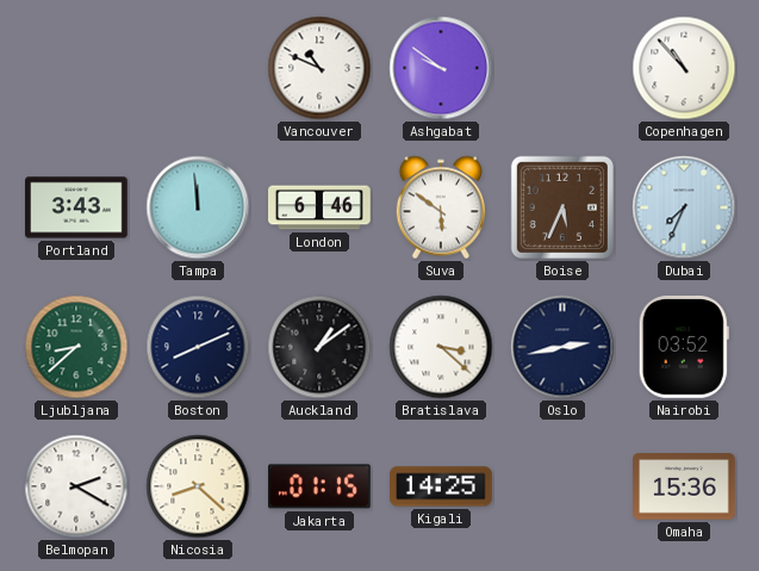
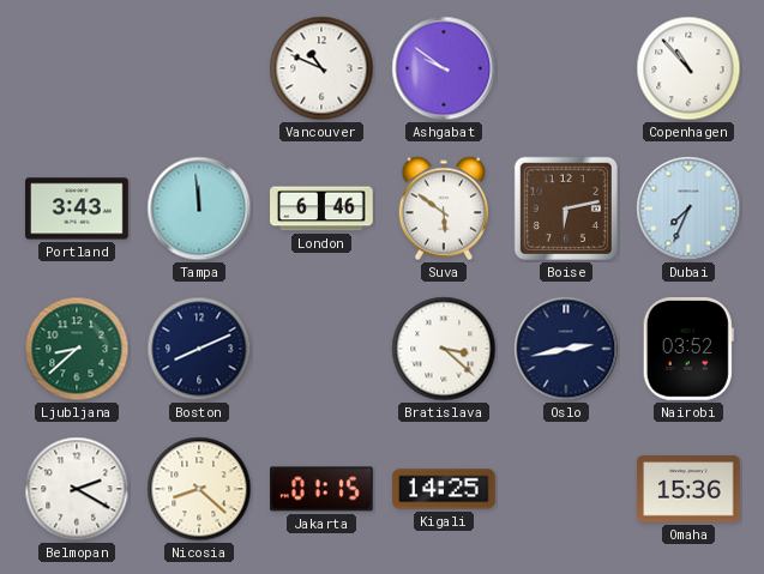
Boise: 5:34 -> 6:13
Auckland: 1:09 -> none
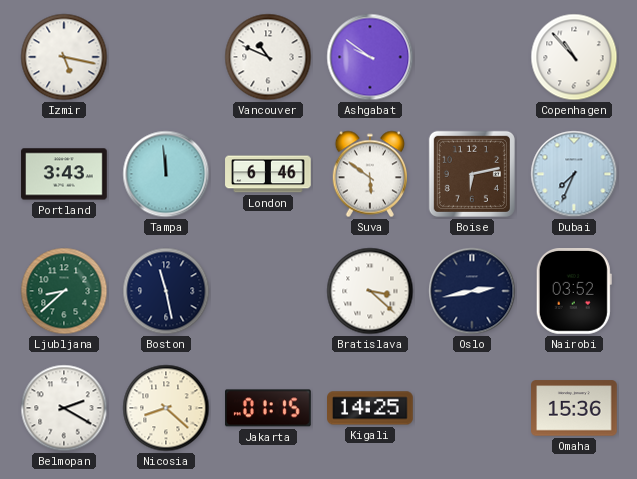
Izmir: none -> 5:17
Boston: 8:11 -> 11:28
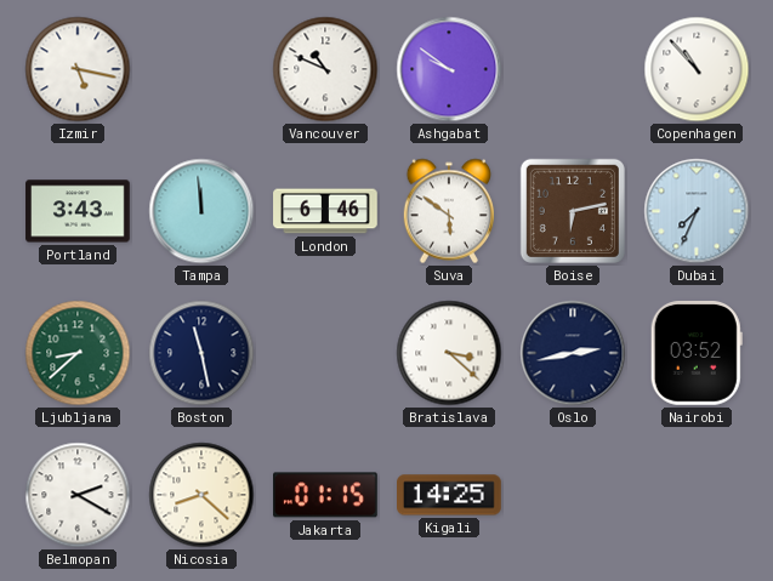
Omaha: 15:36 -> none
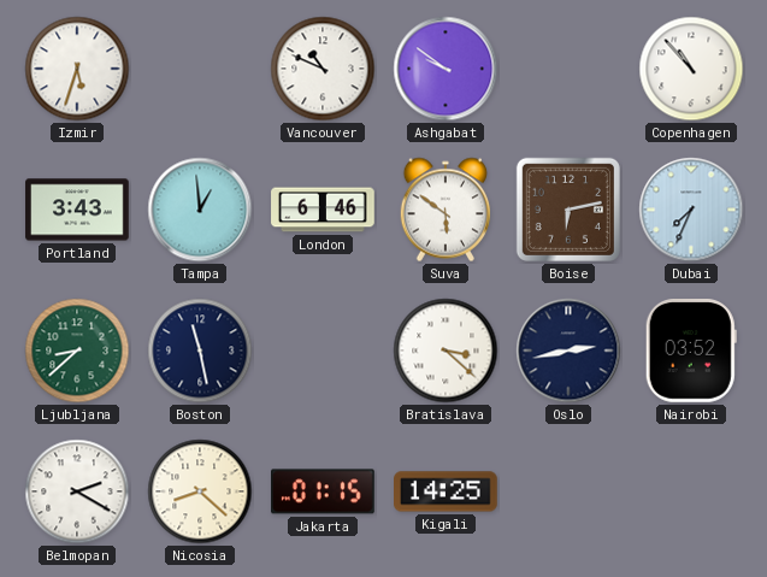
Izmir: 5:17 -> 5:33
Tampa: 11:59 -> 12:59
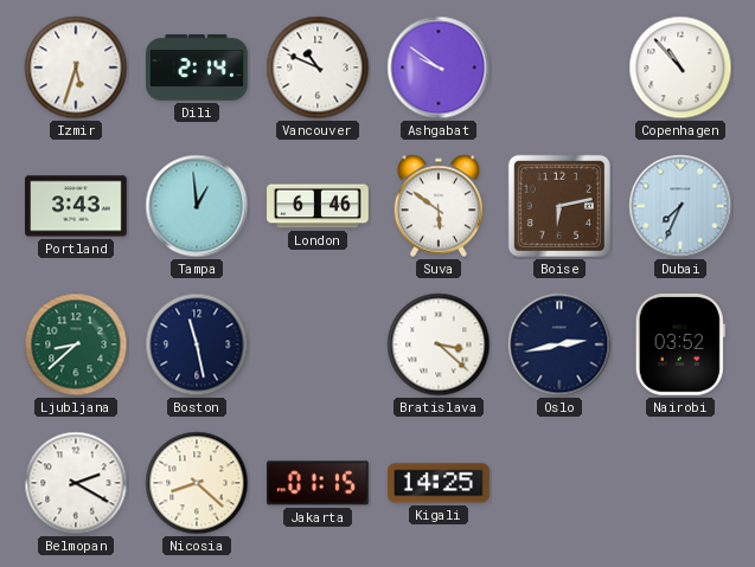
Dili: none -> 2:14
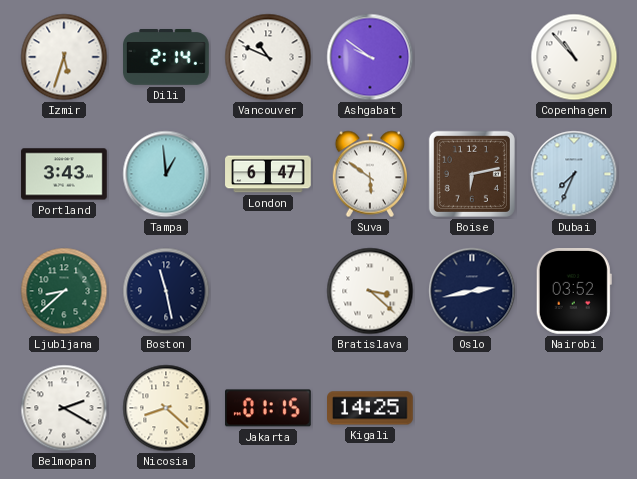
London: 6:46 -> 6:47
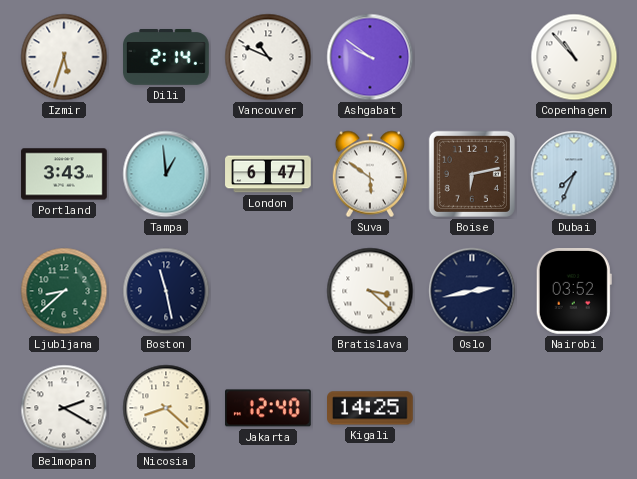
Jakarta: 01:15 -> 12:40
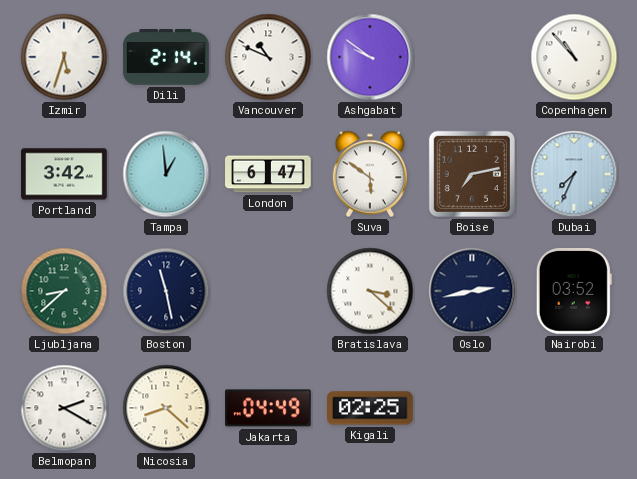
Portland: 3:43 -> 3:42
Boise: 6:13 -> 7:13
Jakarta: 12:40 -> 04:49
Kigali: 14:25 -> 02:25
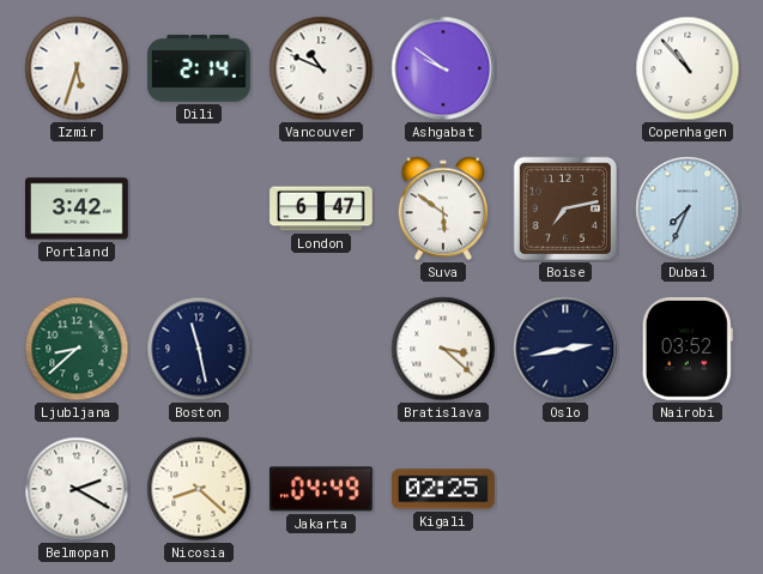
Tampa: 12:59 -> none
